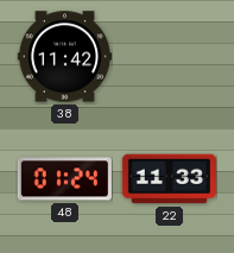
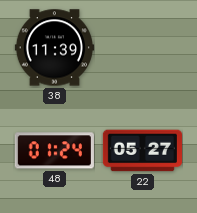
38: 11:42 -> 11:39
22: 11:33 -> 05:27
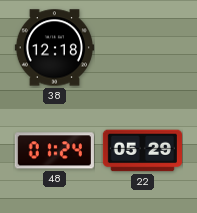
38: 11:39 -> 12:18
22: 05:27 -> 05:29
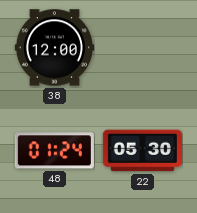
38: 12:18 -> 12:00
22: 05:29 -> 05:30
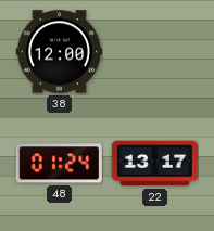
22: 05:30 -> 13:17
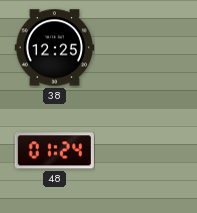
38: 12:00 -> 12:25
22: 13:17 -> none
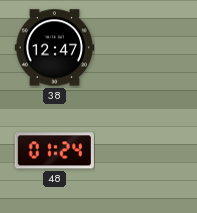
38: 12:25 -> 12:47
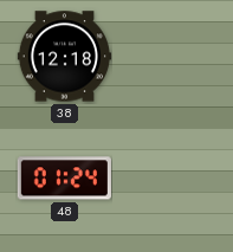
38: 12:47 -> 12:18
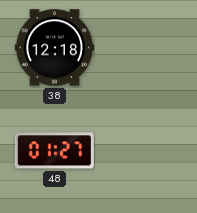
48: 01:24 -> 01:27
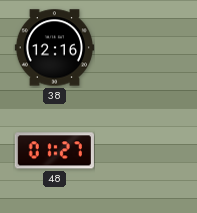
38: 12:18 -> 12:16
